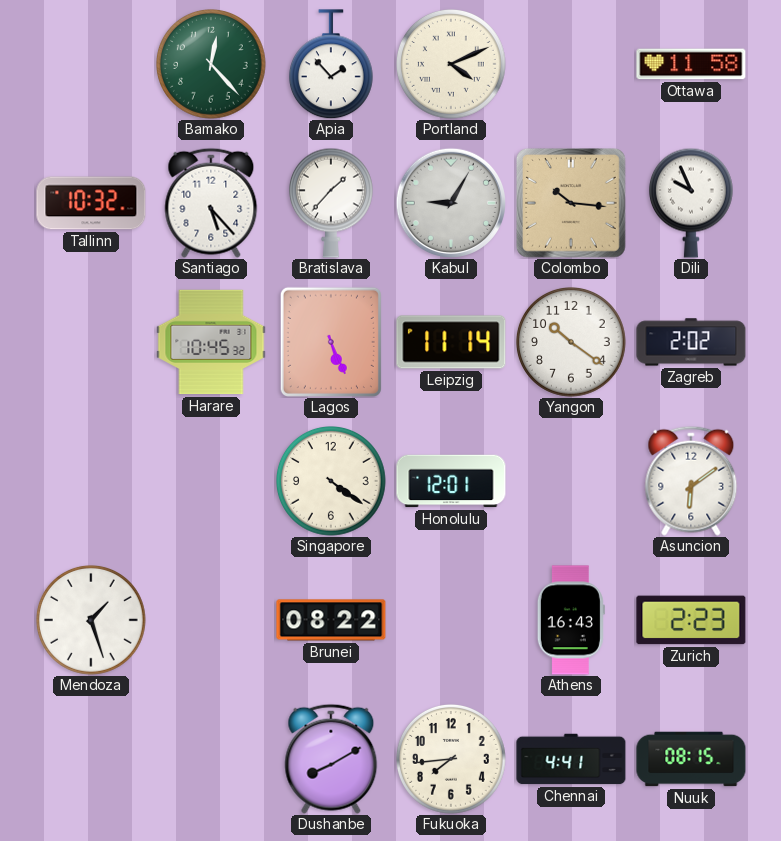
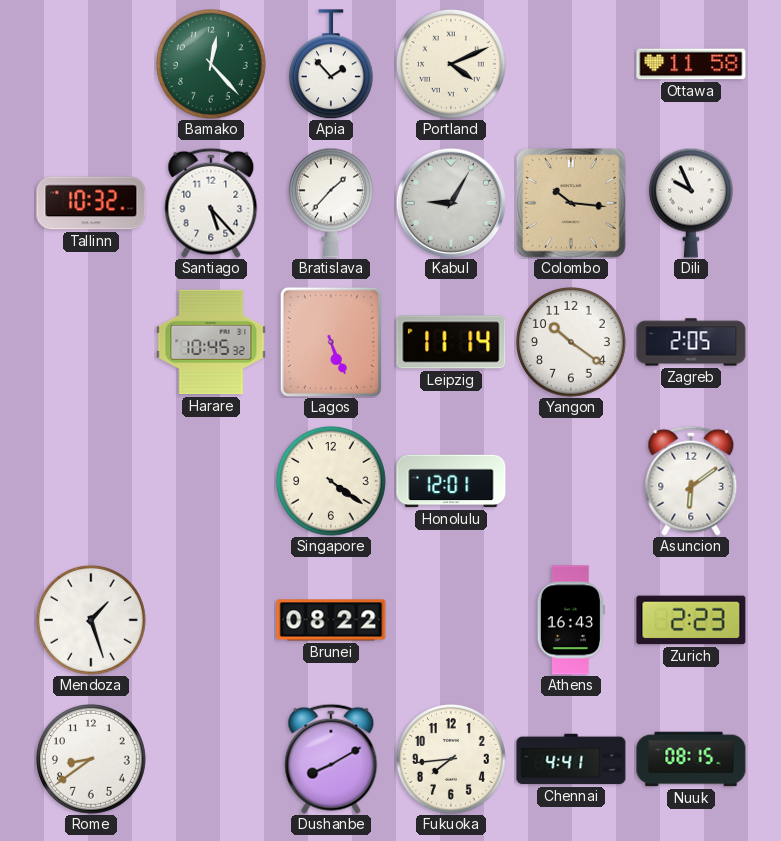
Zagreb: 2:02 -> 2:05
Rome: none -> 8:39
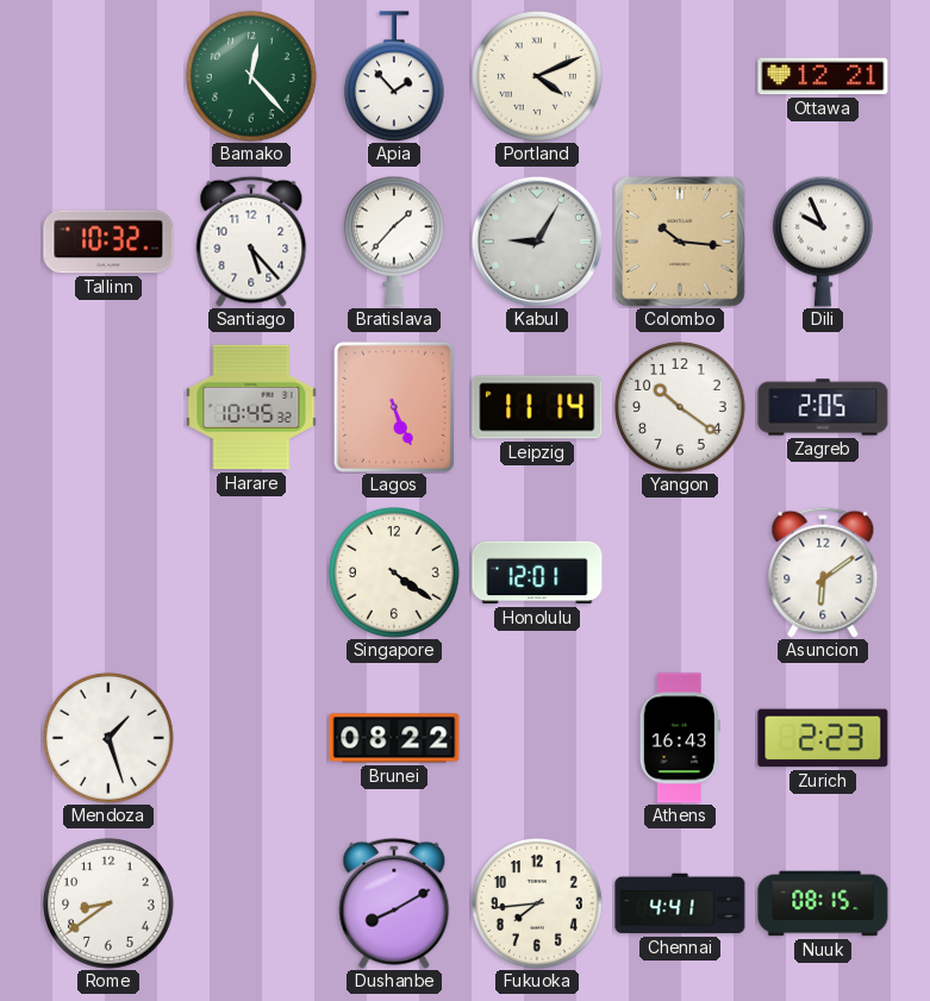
Ottawa: 11:58 -> 12:21
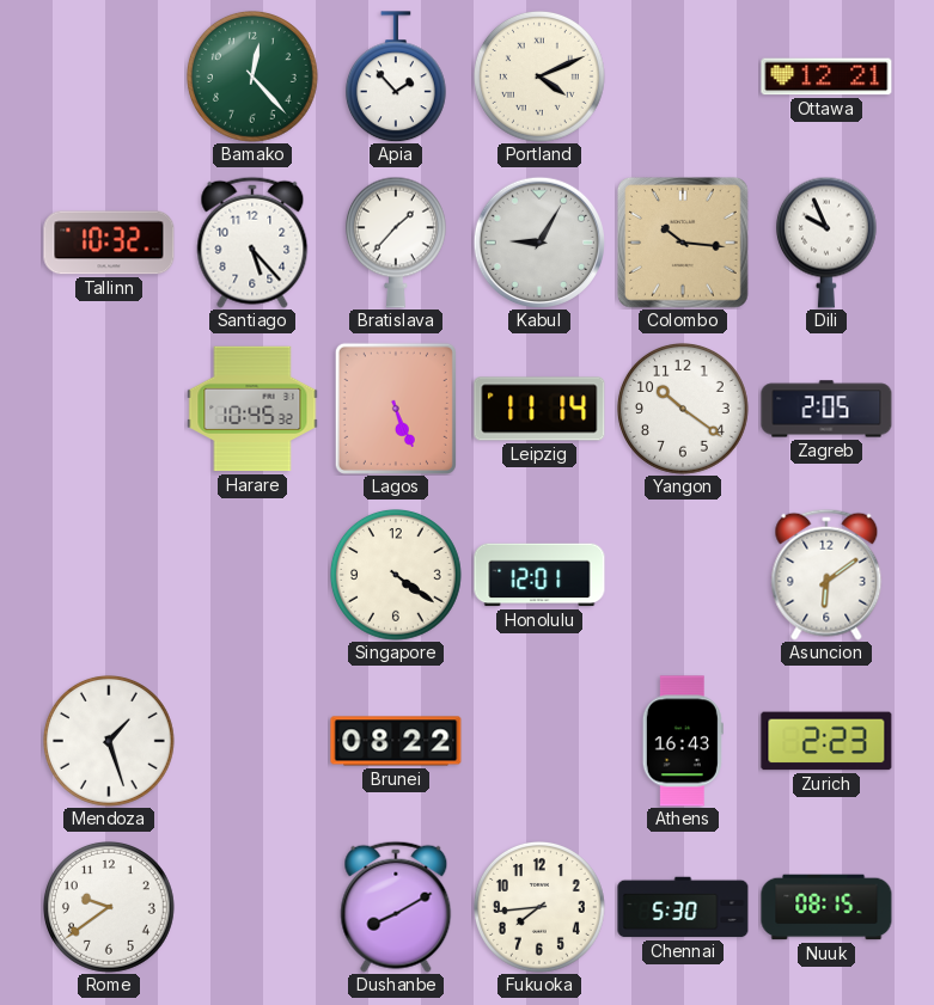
Rome: 8:39 -> 9:39
Chennai: 4:41 -> 5:30
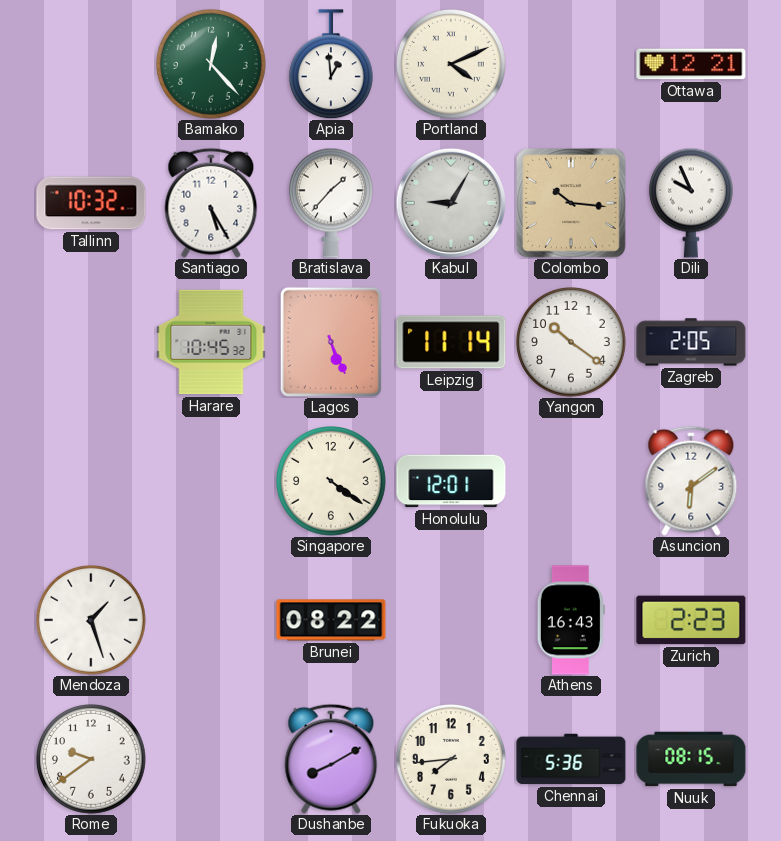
Apia: 1:53 -> 12:59
Santiago: 5:23 -> 5:25
Chennai: 5:30 -> 5:36
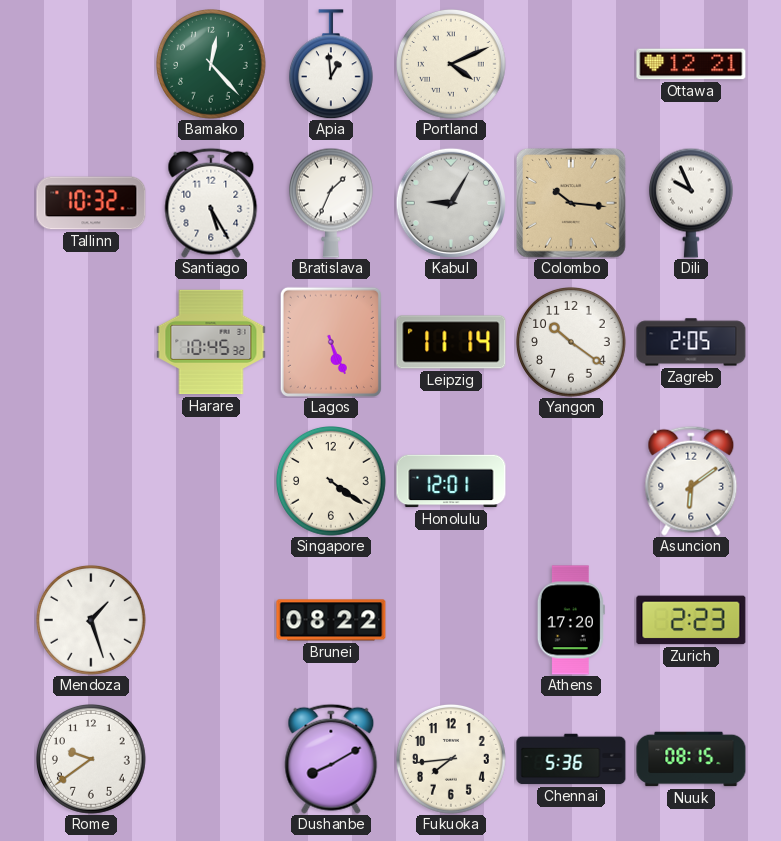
Bratislava: 1:37 -> 1:34
Athens: 16:43 -> 17:20
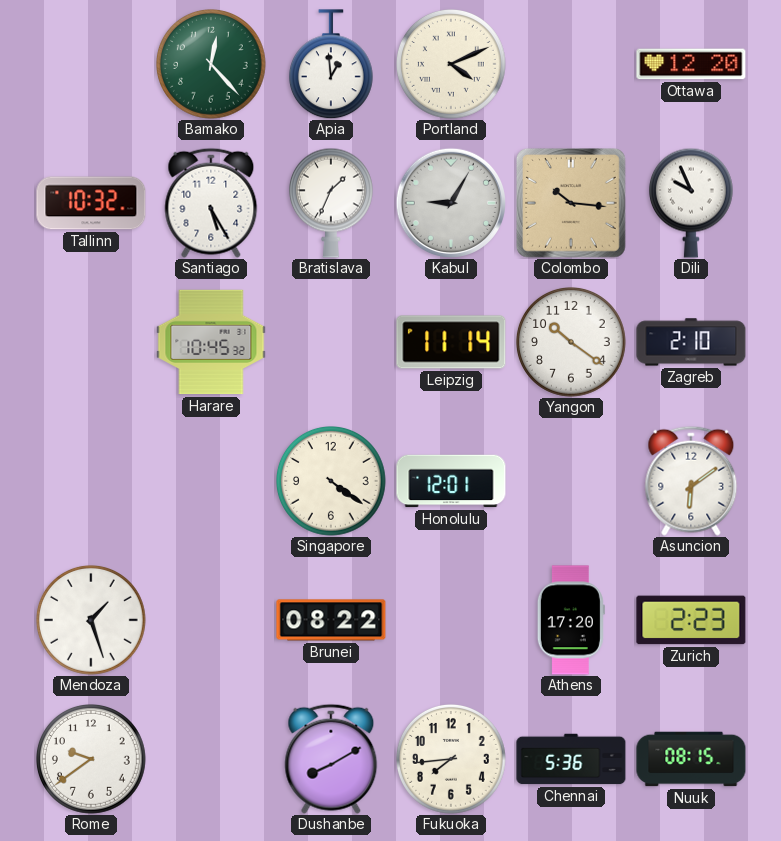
Ottawa: 12:21 -> 12:20
Lagos: 5:26 -> none
Zagreb: 2:05 -> 2:10
